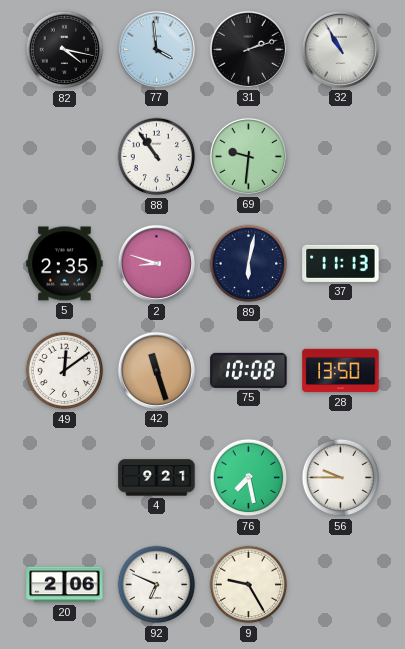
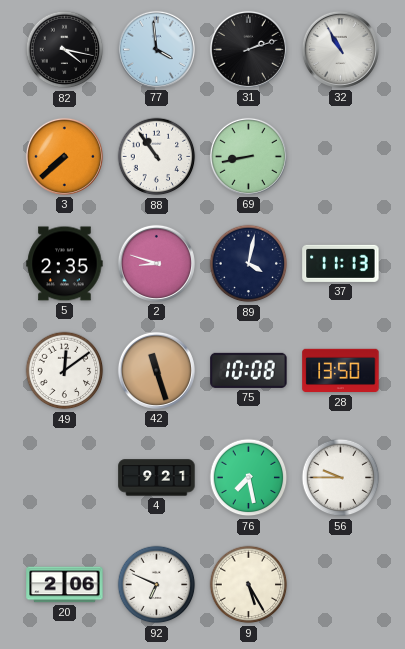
3: none -> 7:38
69: 9:31 -> 8:43
89: 6:02 -> 4:02
9: 9:25 -> 5:25
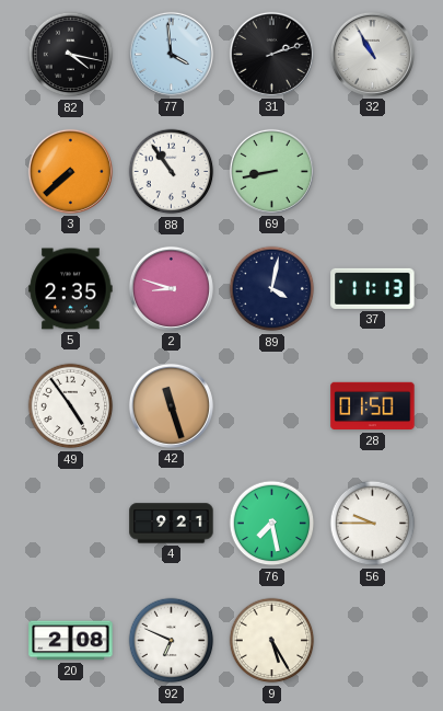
49: 12:09 -> 4:54
75: 10:08 -> none
28: 13:50 -> 01:50
20: 2:06 -> 2:08
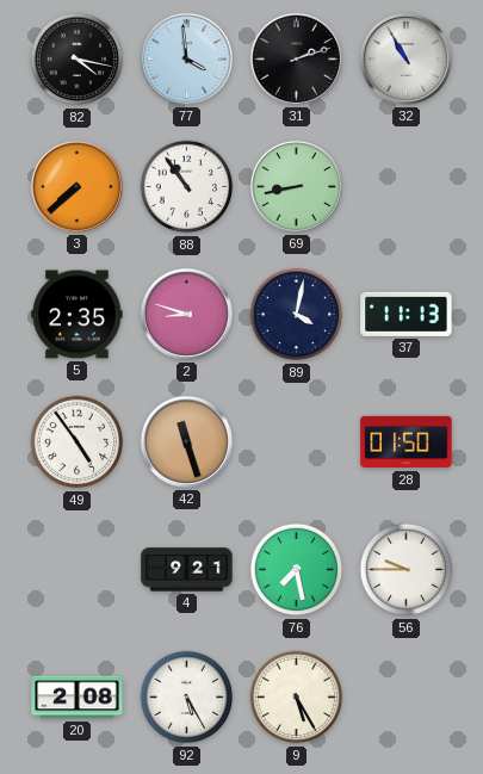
92: 6:49 -> 5:25
